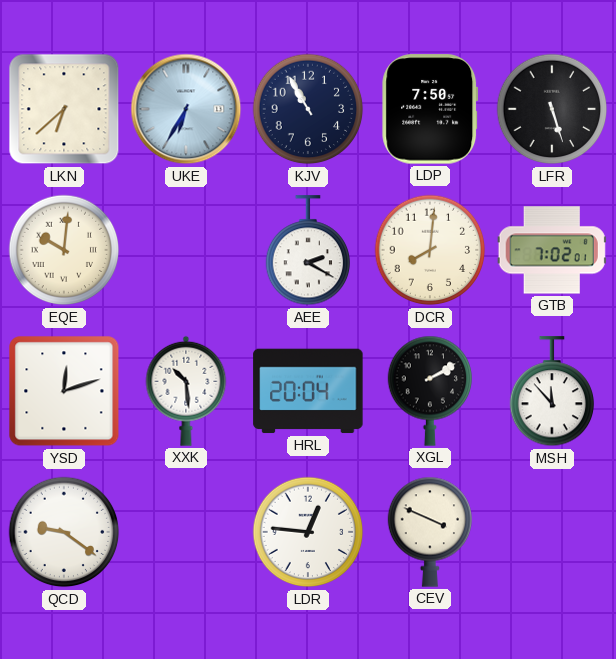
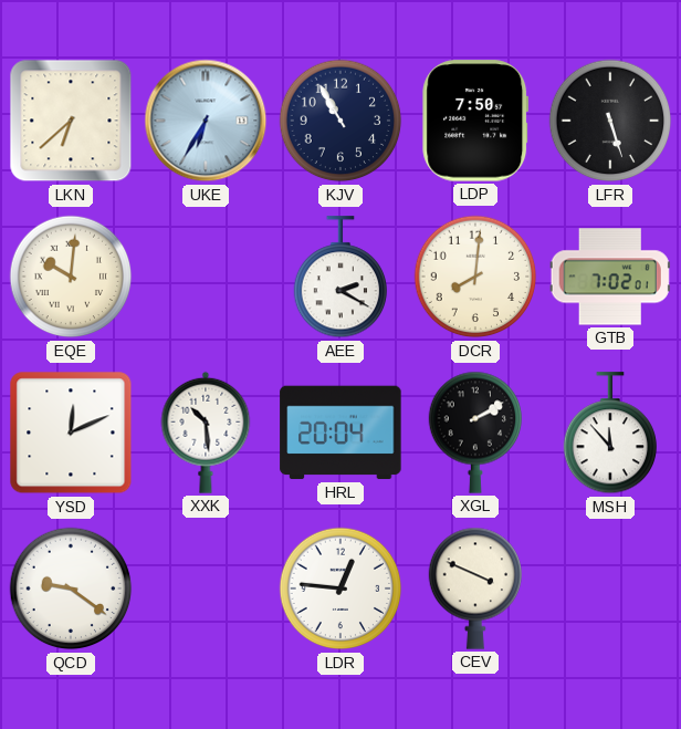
YSD: 12:12 -> 12:11
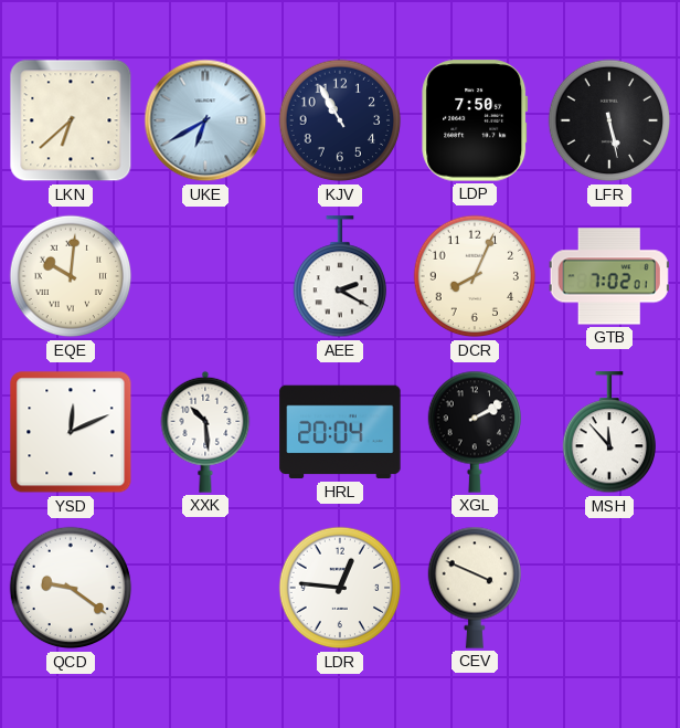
UKE: 6:35 -> 6:40
LFR: 5:27 -> 5:28
DCR: 8:01 -> 8:04
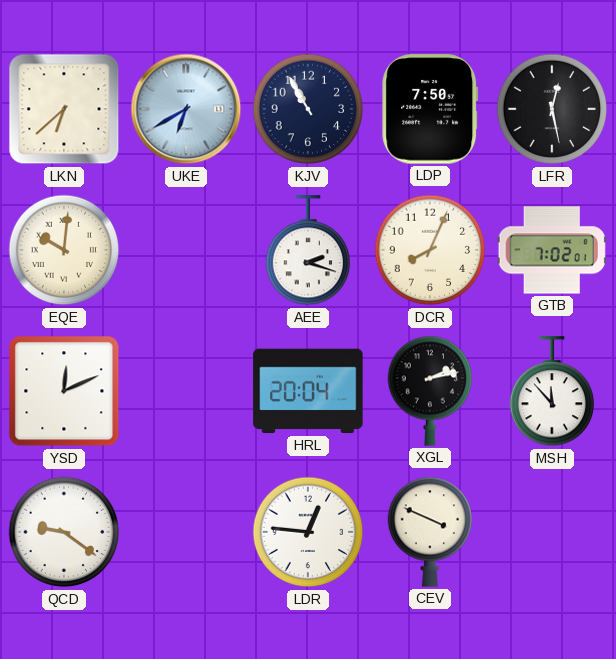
LFR: 5:28 -> 12:28
AEE: 2:20 -> 2:18
XXK: 10:29 -> none
XGL: 2:10 -> 2:13
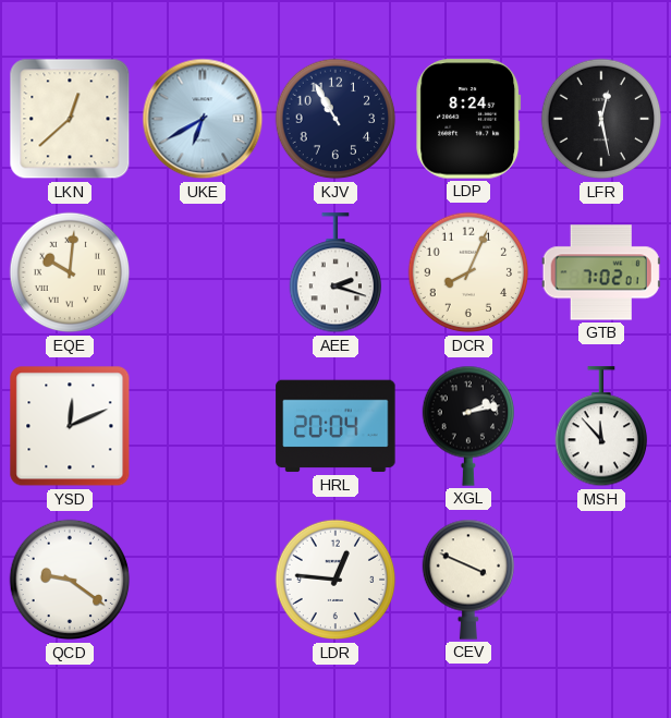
LKN: 6:38 -> 12:38
LDP: 7:50 -> 8:24
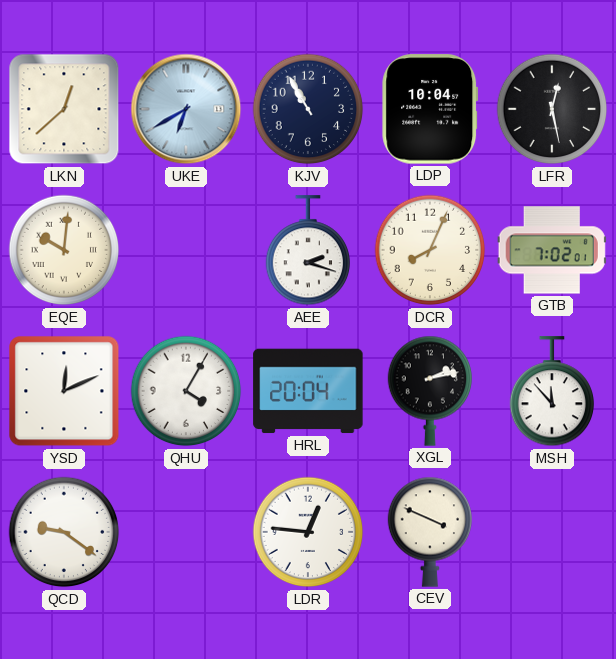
LDP: 8:24 -> 10:04
QHU: none -> 4:05
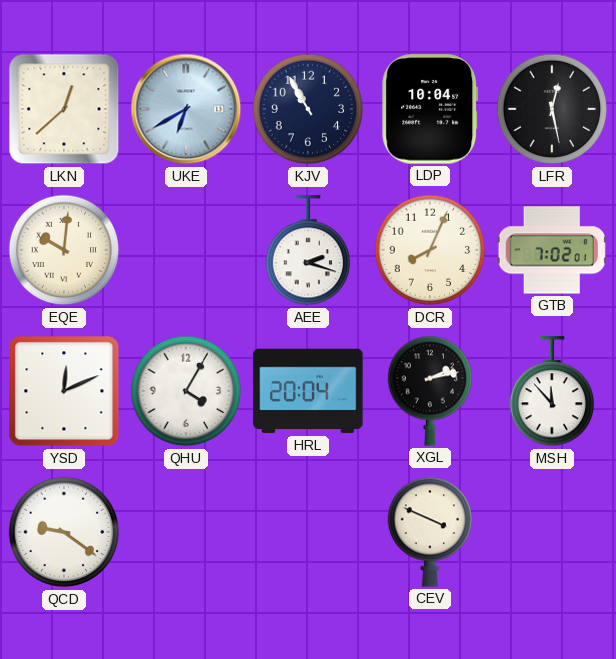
LDR: 12:46 -> none
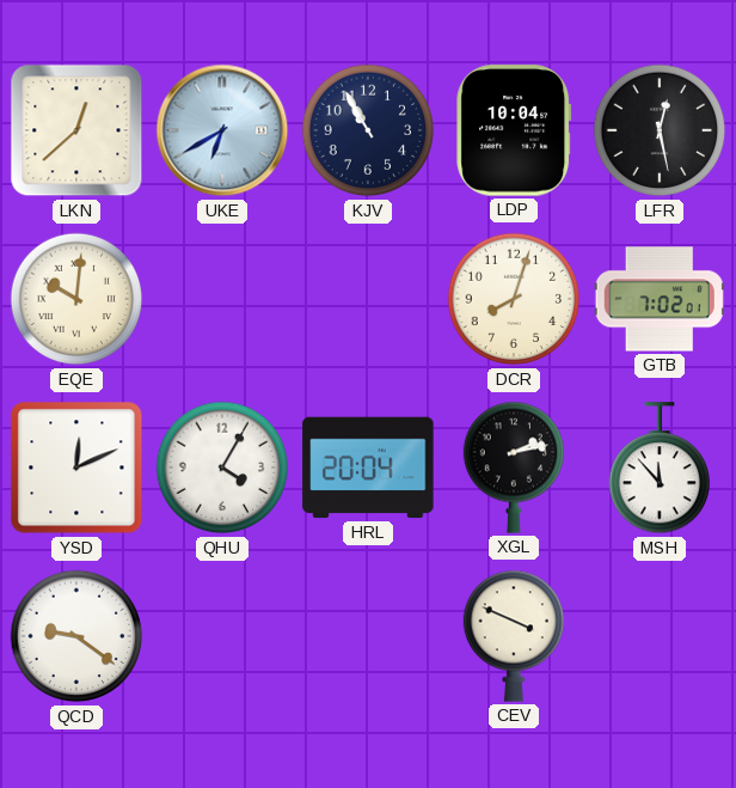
AEE: 2:18 -> none
DCR: 8:04 -> 8:03
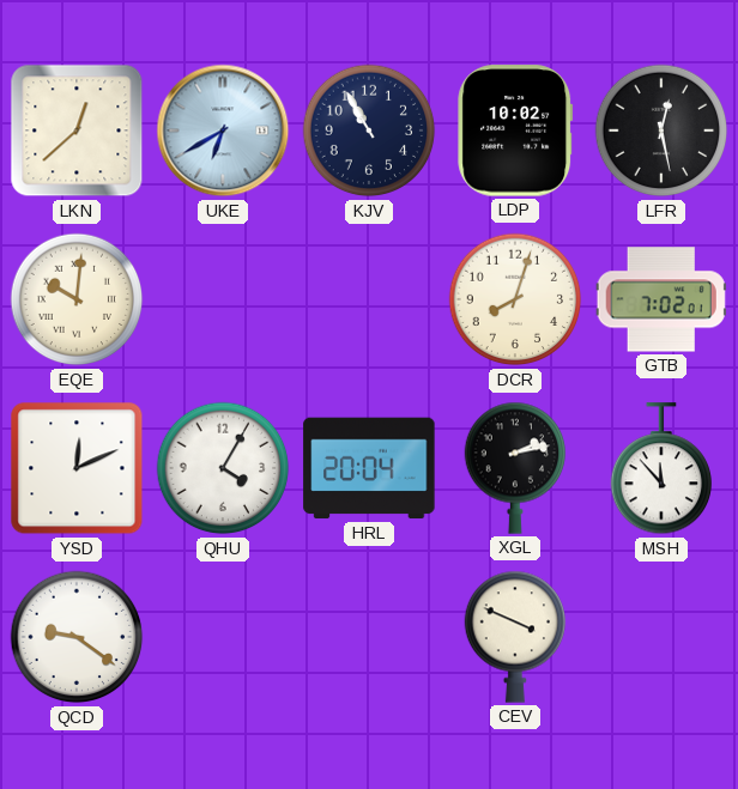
LDP: 10:04 -> 10:02
